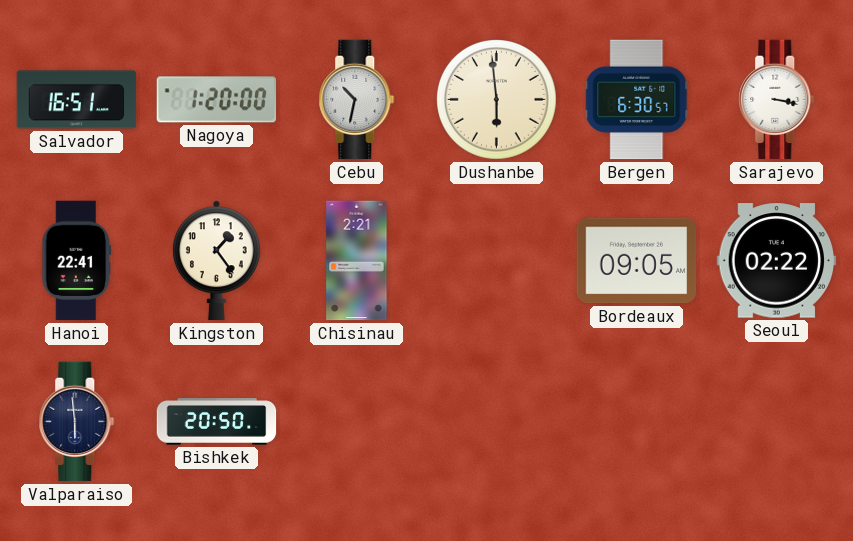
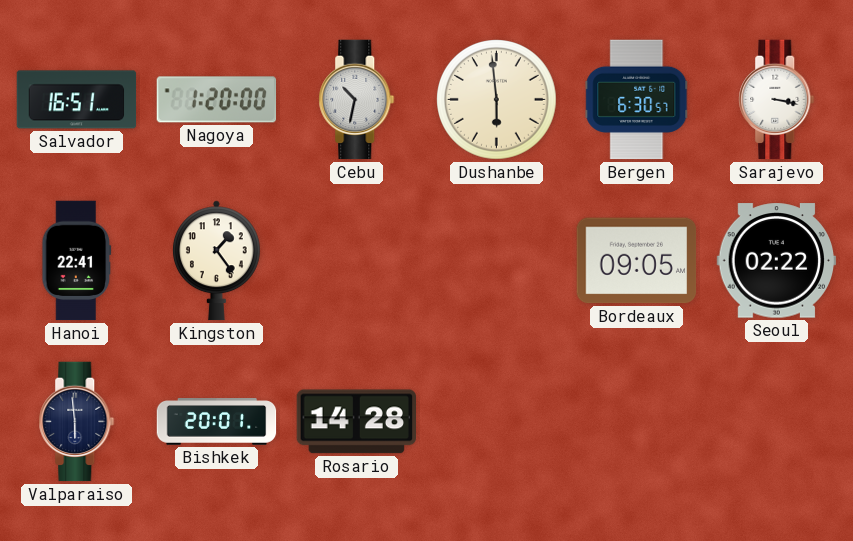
Chisinau: 2:21 -> none
Bishkek: 20:50 -> 20:01
Rosario: none -> 14:28
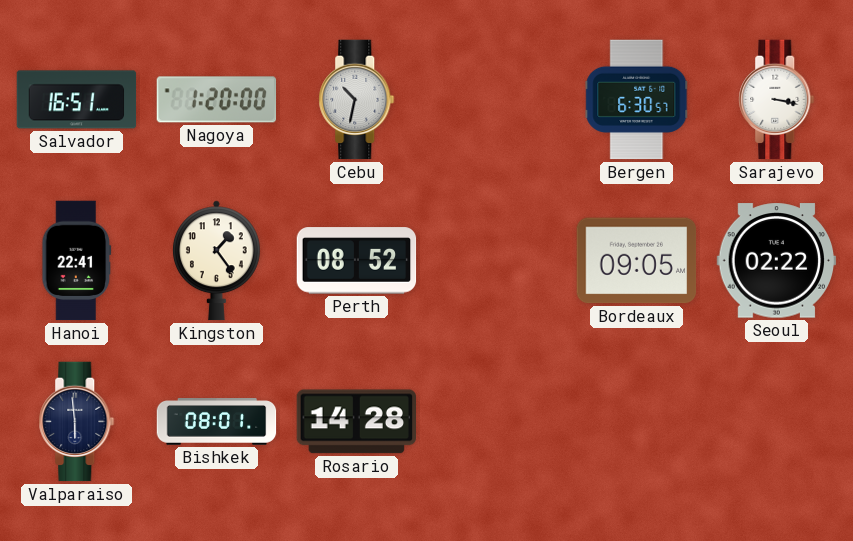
Dushanbe: 5:59 -> none
Perth: none -> 08:52
Bishkek: 20:01 -> 08:01
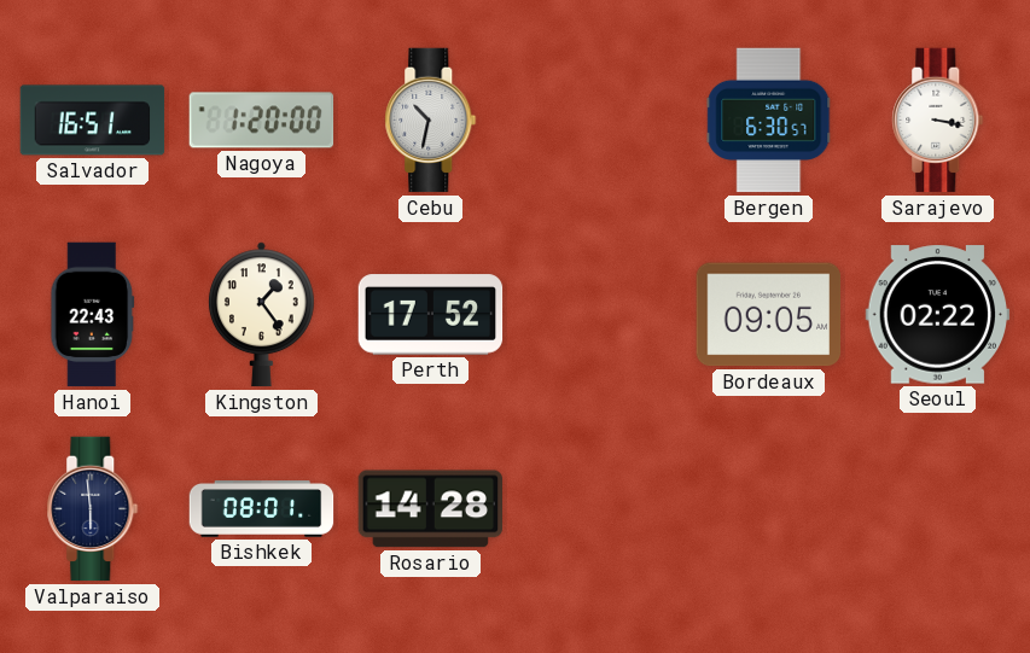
Hanoi: 22:41 -> 22:43
Perth: 08:52 -> 17:52
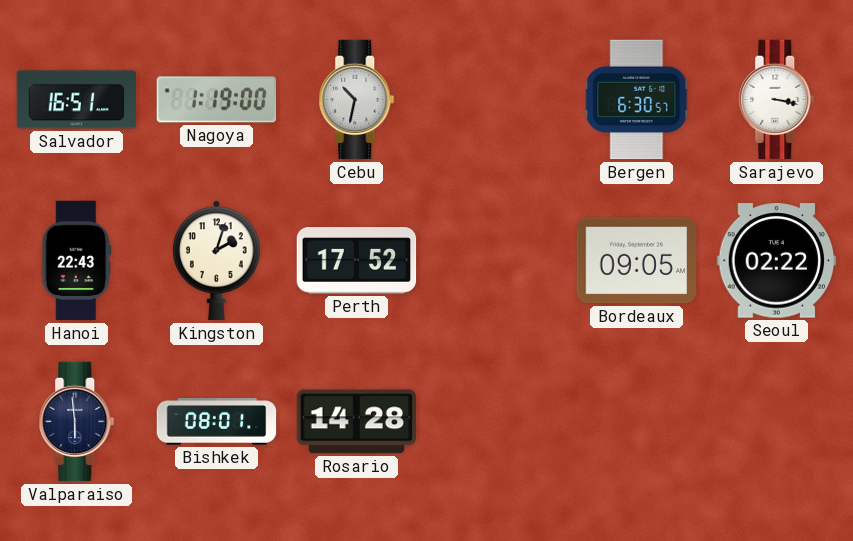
Nagoya: 1:20 -> 1:19
Kingston: 1:24 -> 2:03
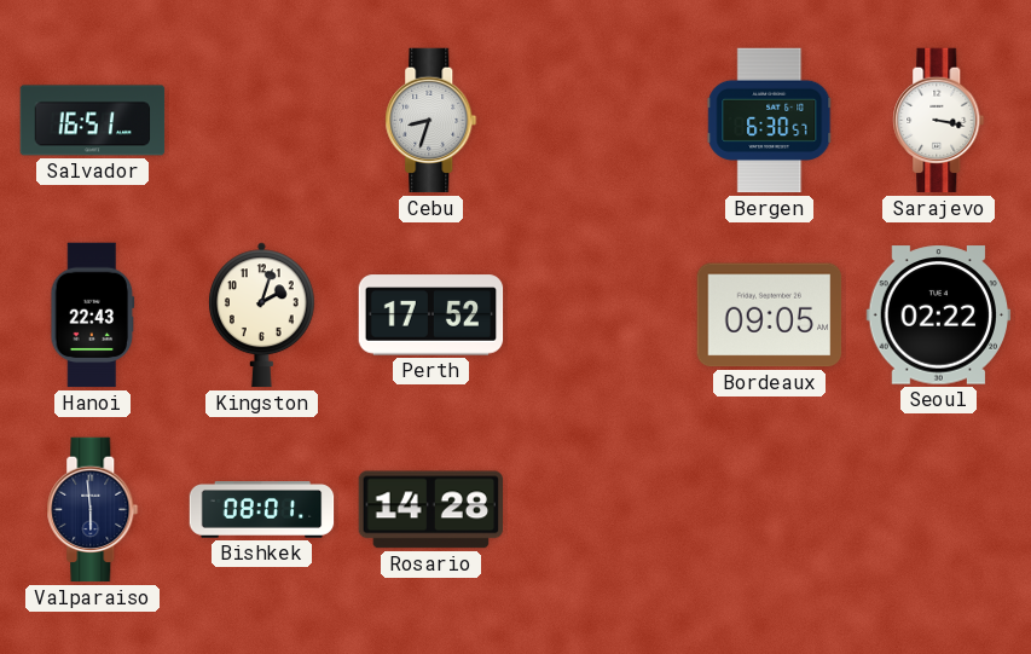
Nagoya: 1:19 -> none
Cebu: 10:32 -> 8:33
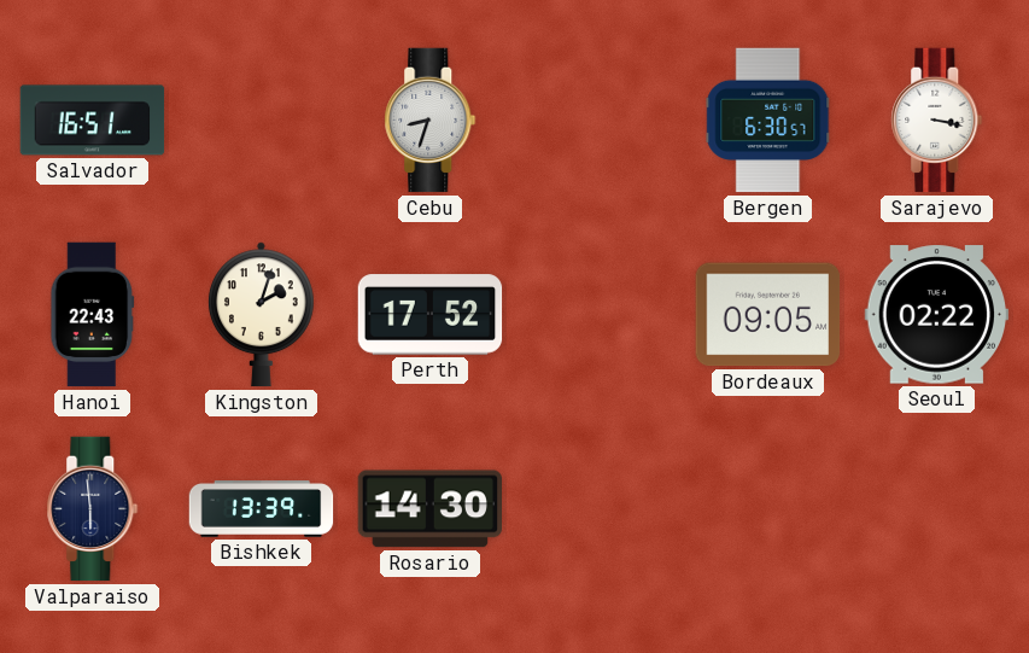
Bishkek: 08:01 -> 13:39
Rosario: 14:28 -> 14:30
